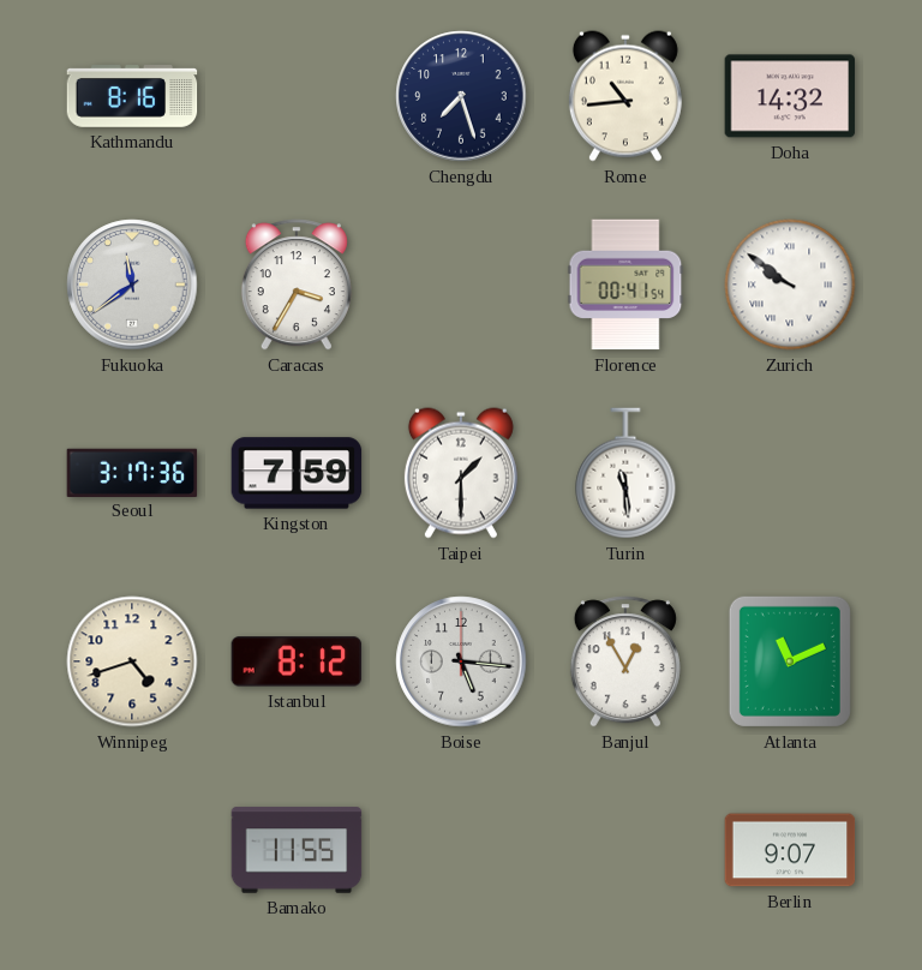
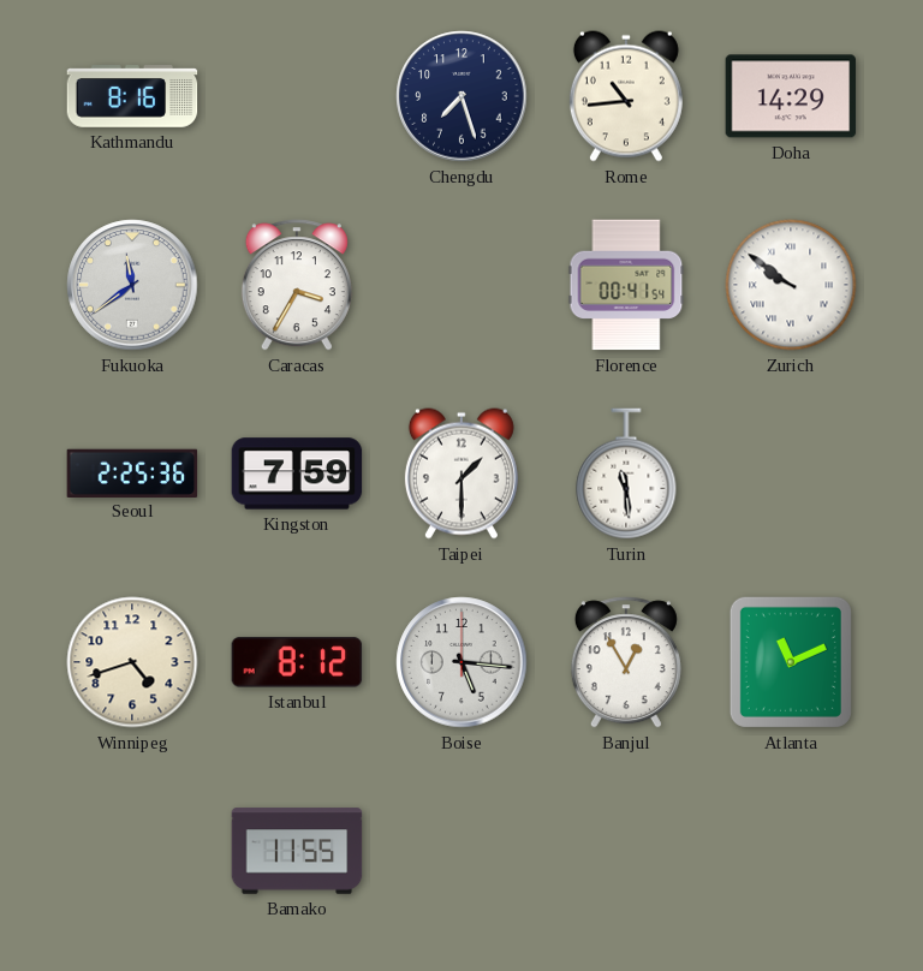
Doha: 14:32 -> 14:29
Seoul: 3:17 -> 2:25
Berlin: 9:07 -> none
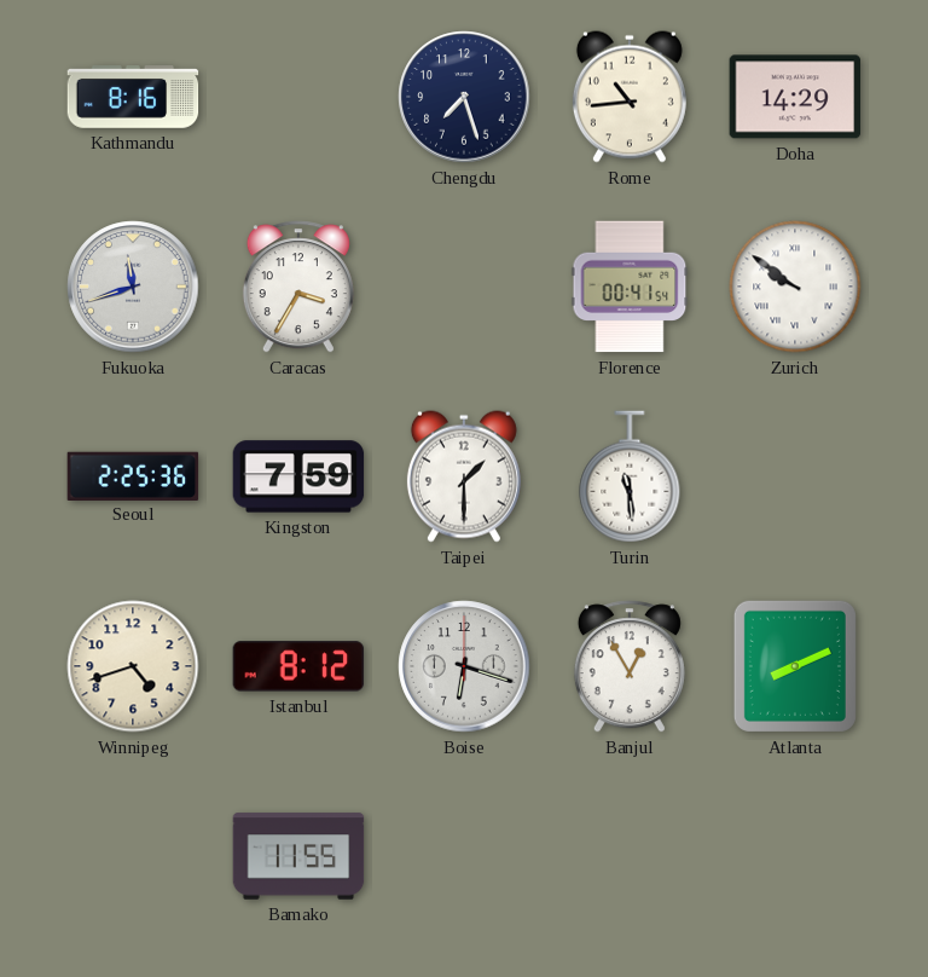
Fukuoka: 11:39 -> 11:42
Boise: 5:16 -> 6:18
Atlanta: 11:11 -> 8:11
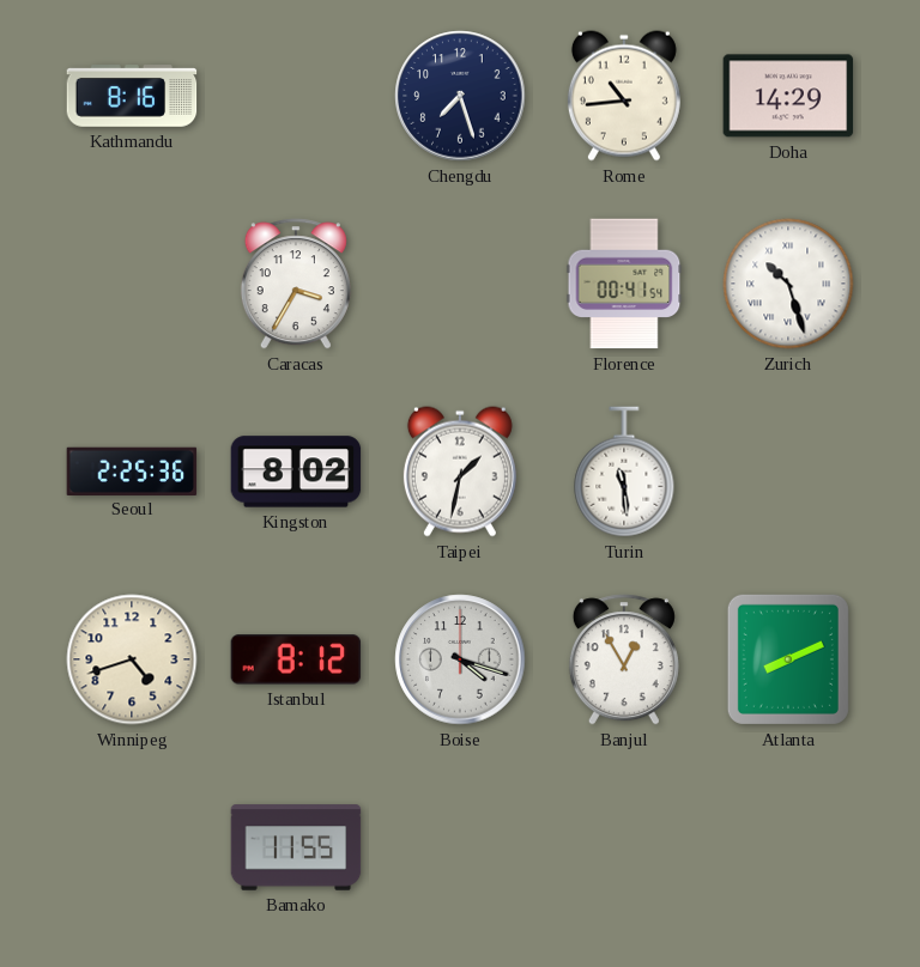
Fukuoka: 11:42 -> none
Zurich: 9:51 -> 10:27
Kingston: 7:59 -> 8:02
Taipei: 1:30 -> 1:32
Boise: 6:18 -> 4:18
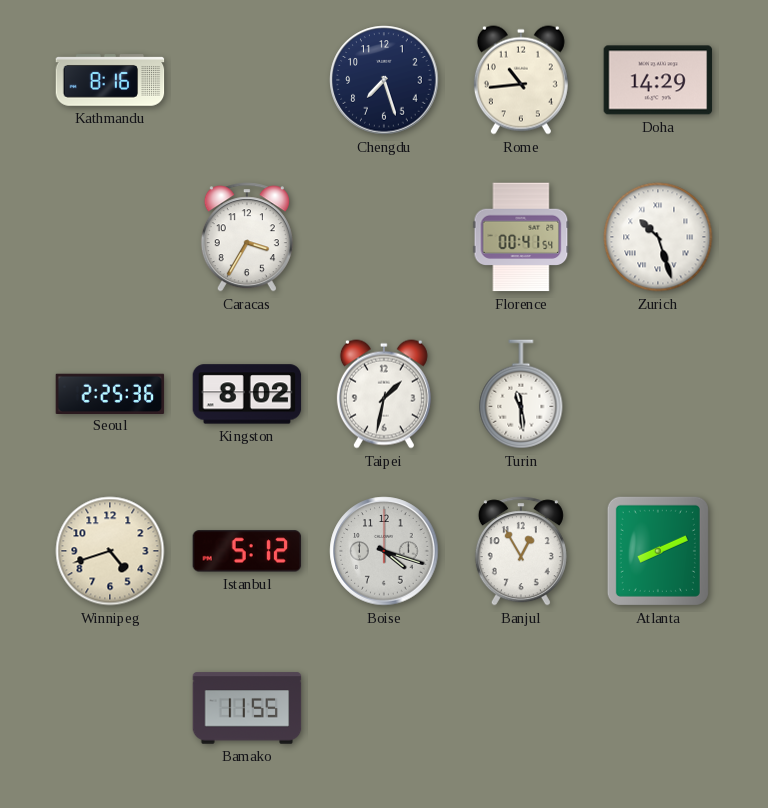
Istanbul: 8:12 -> 5:12
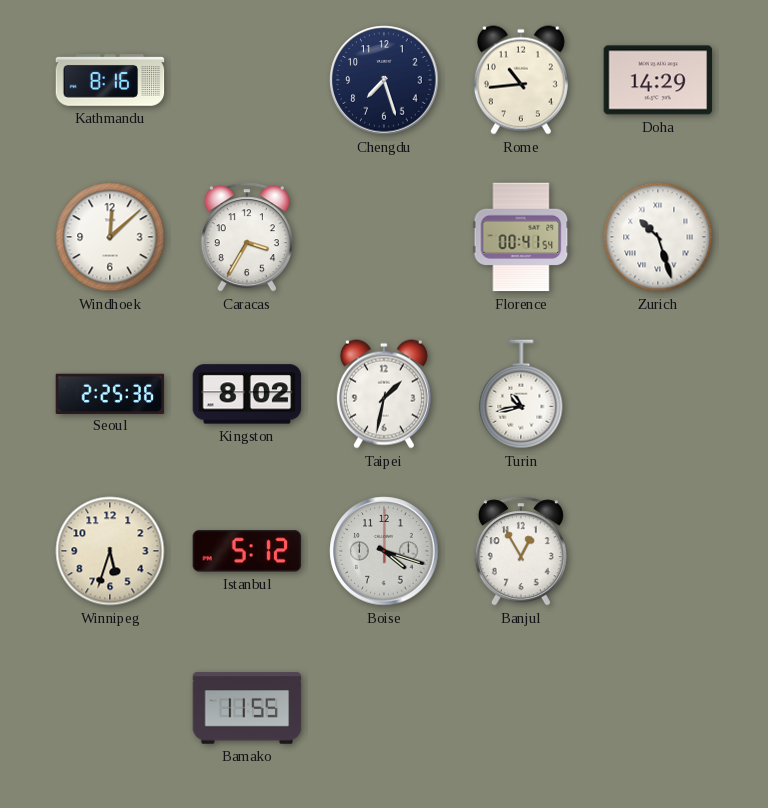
Windhoek: none -> 12:08
Turin: 11:29 -> 10:43
Winnipeg: 4:42 -> 5:33
Atlanta: 8:11 -> none
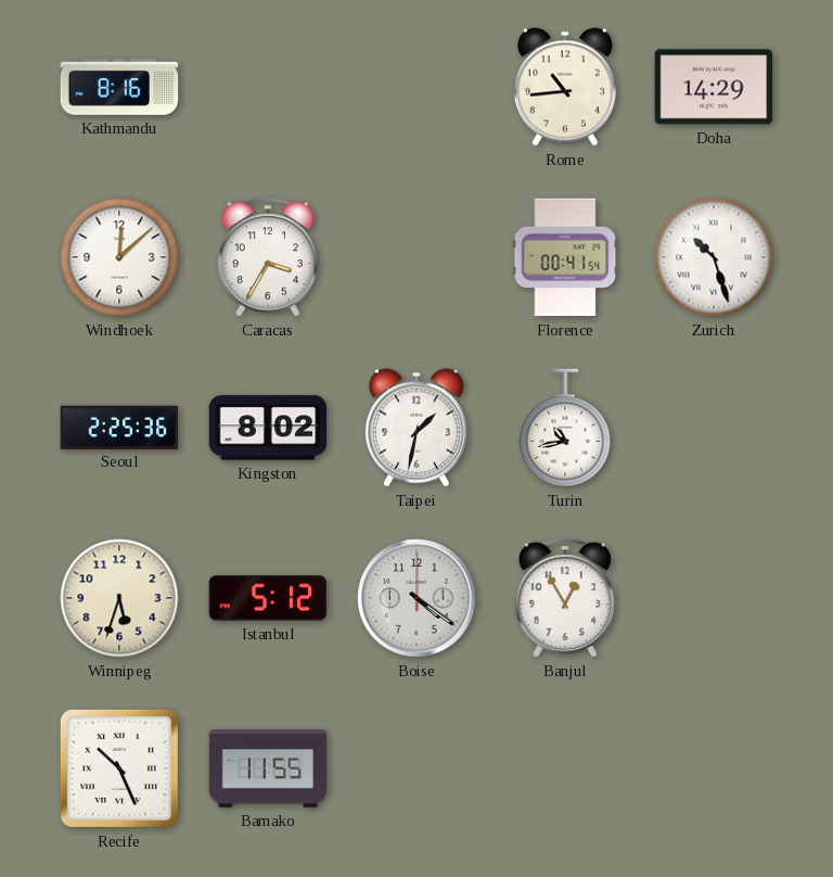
Chengdu: 7:27 -> none
Boise: 4:18 -> 4:21
Recife: none -> 10:26
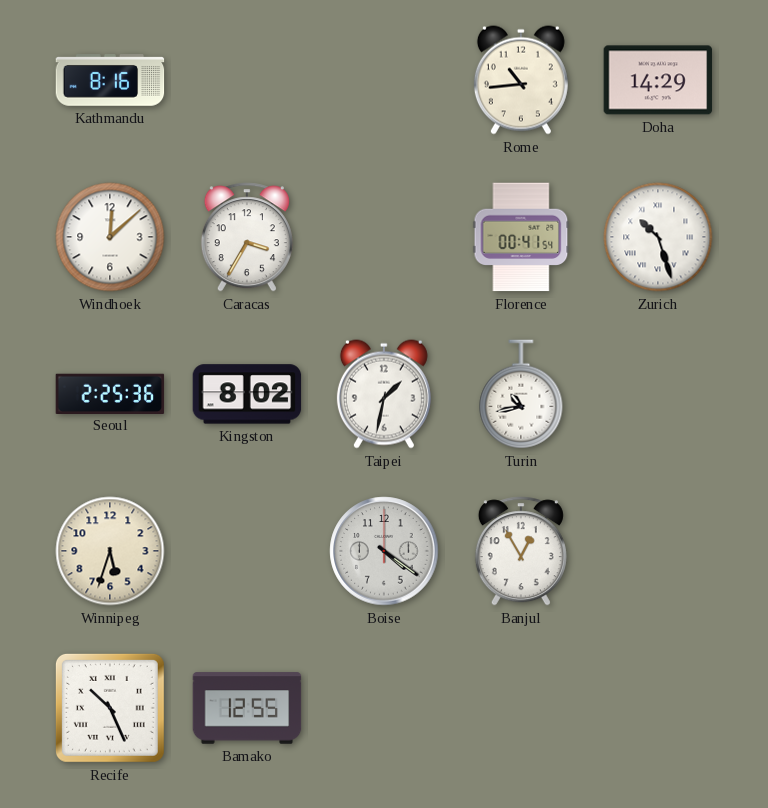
Istanbul: 5:12 -> none
Bamako: 11:55 -> 12:55
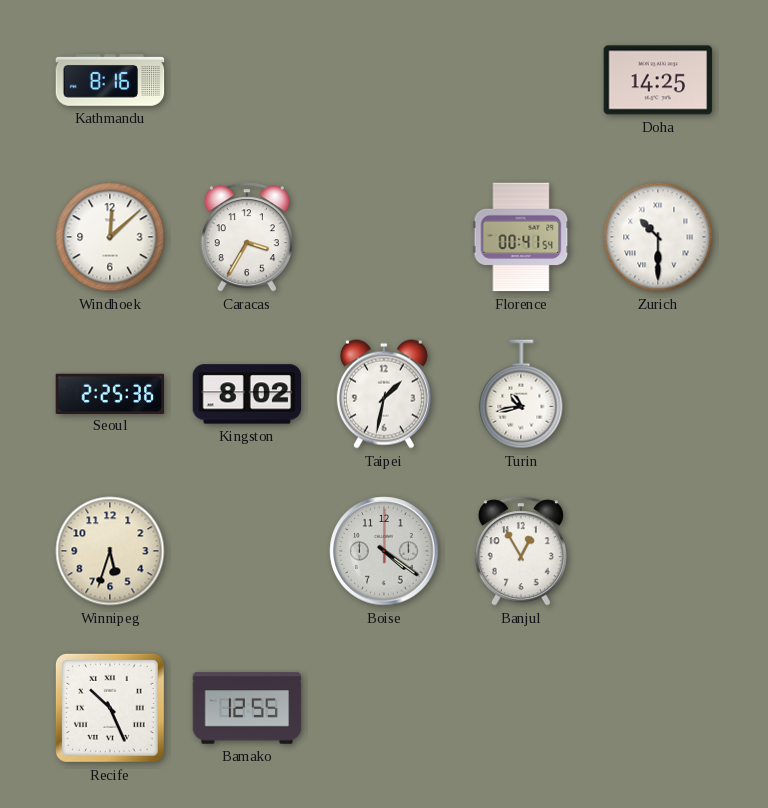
Rome: 10:44 -> none
Doha: 14:29 -> 14:25
Zurich: 10:27 -> 10:30
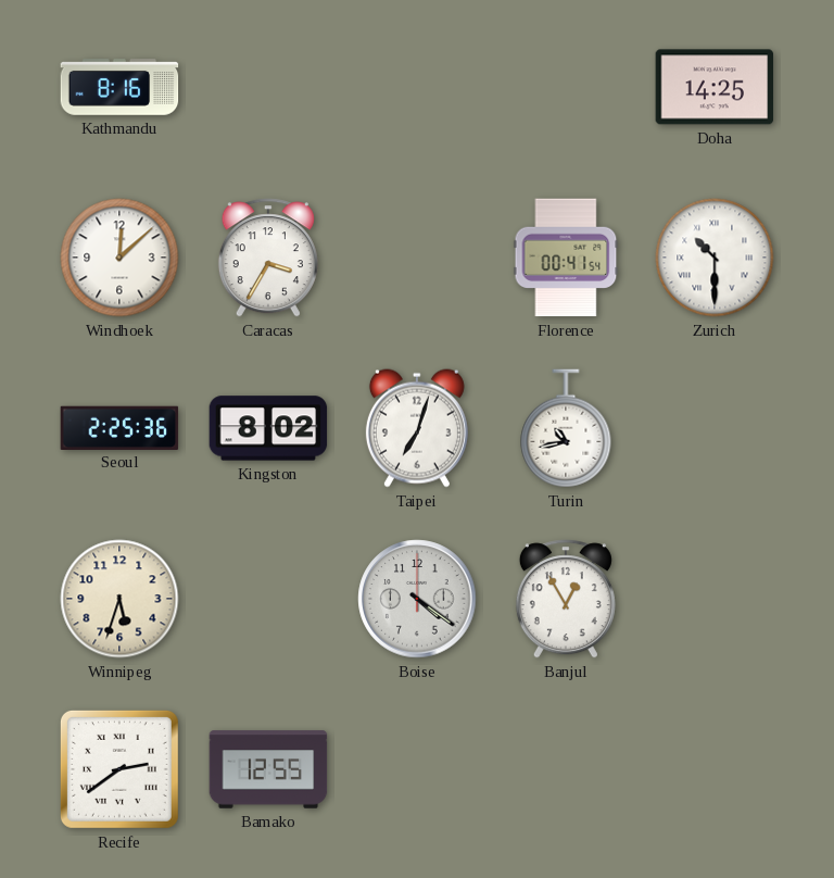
Taipei: 1:32 -> 7:03
Recife: 10:26 -> 2:39
